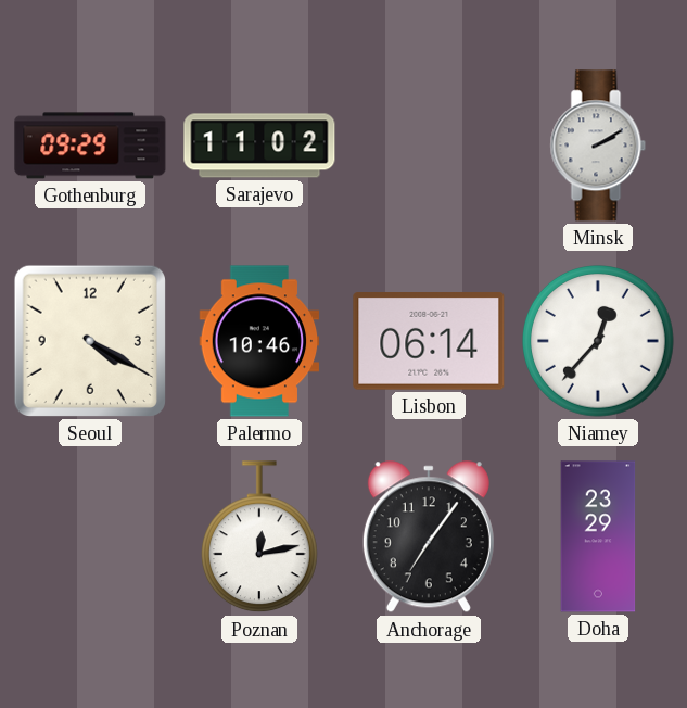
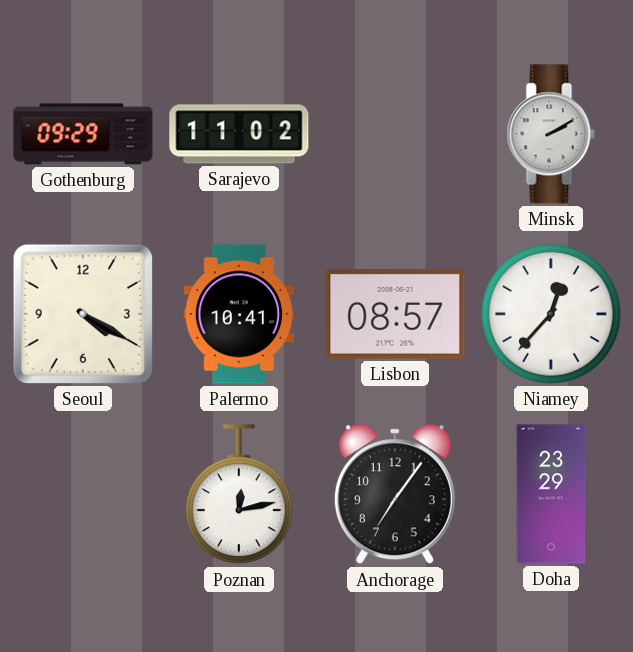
Palermo: 10:46 -> 10:41
Lisbon: 06:14 -> 08:57
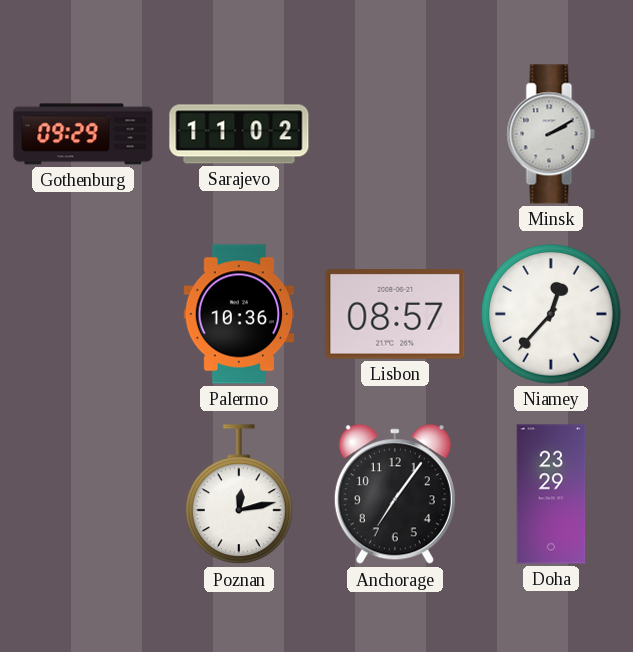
Seoul: 4:20 -> none
Palermo: 10:41 -> 10:36
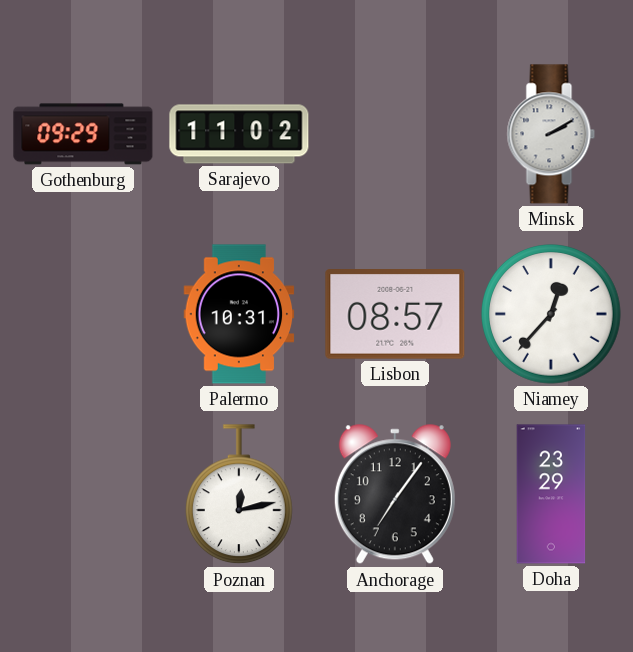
Palermo: 10:36 -> 10:31
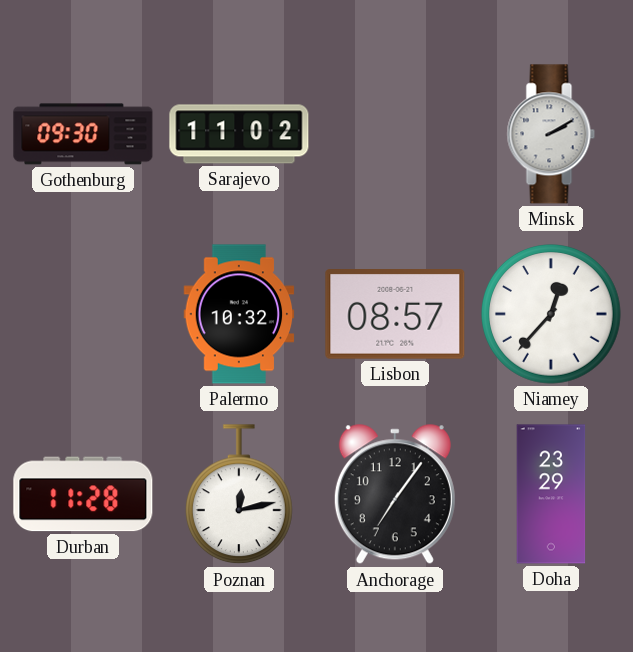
Gothenburg: 09:29 -> 09:30
Palermo: 10:31 -> 10:32
Durban: none -> 11:28
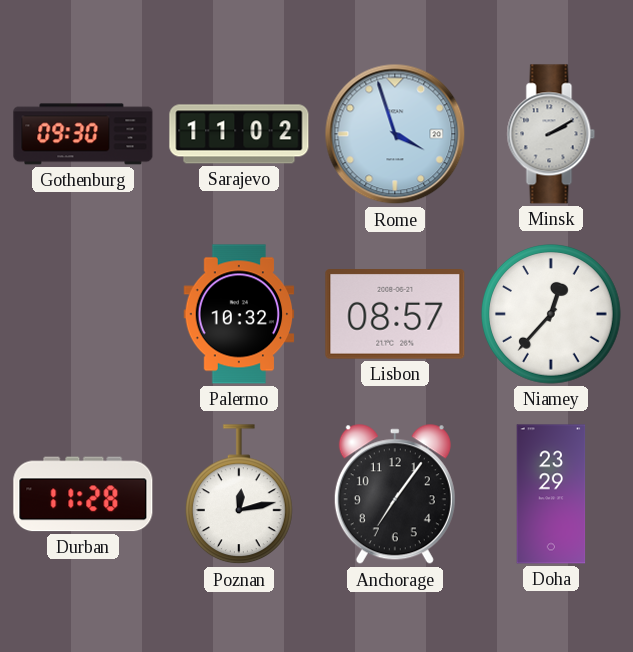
Rome: none -> 3:57
